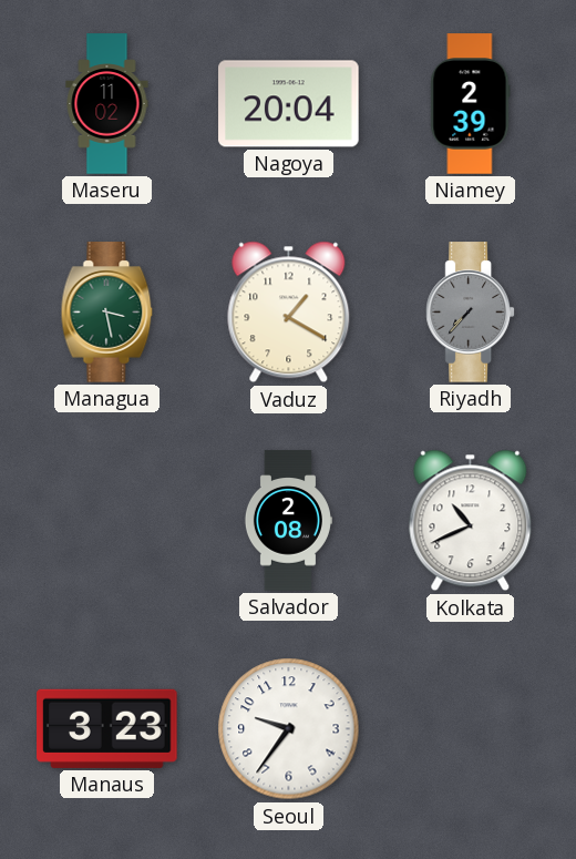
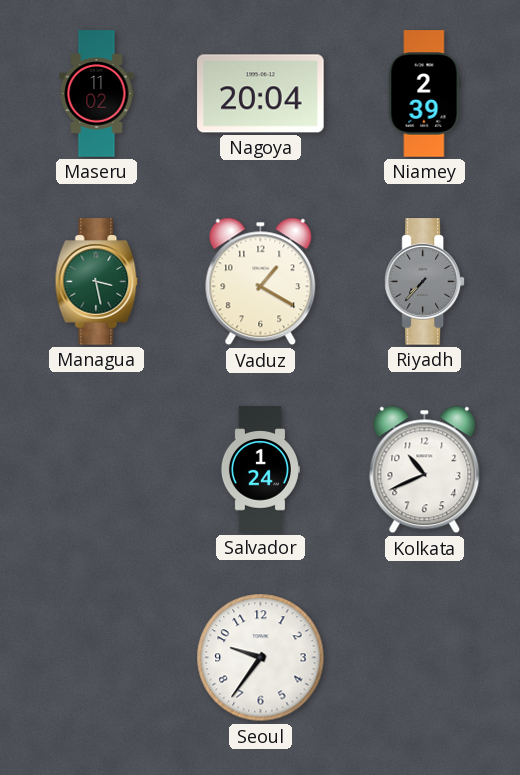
Salvador: 2:08 -> 1:24
Manaus: 3:23 -> none
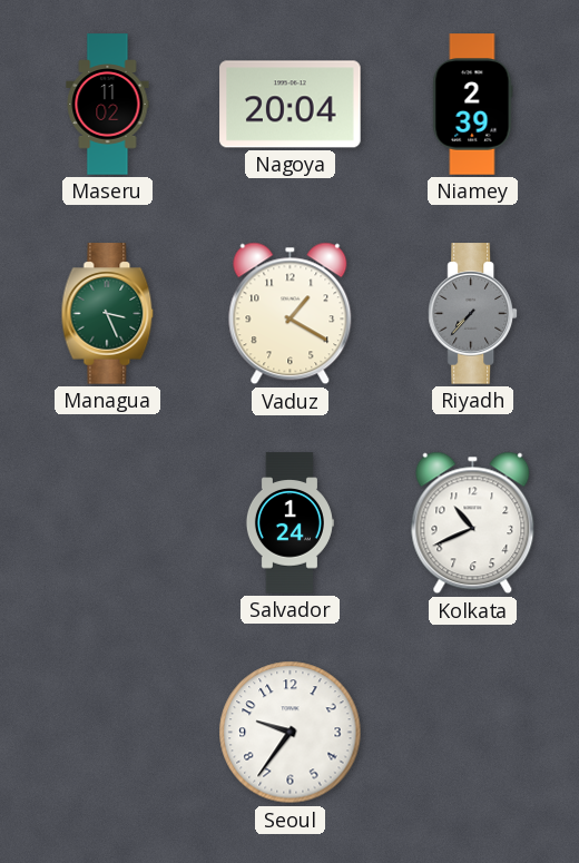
Managua: 3:28 -> 3:26
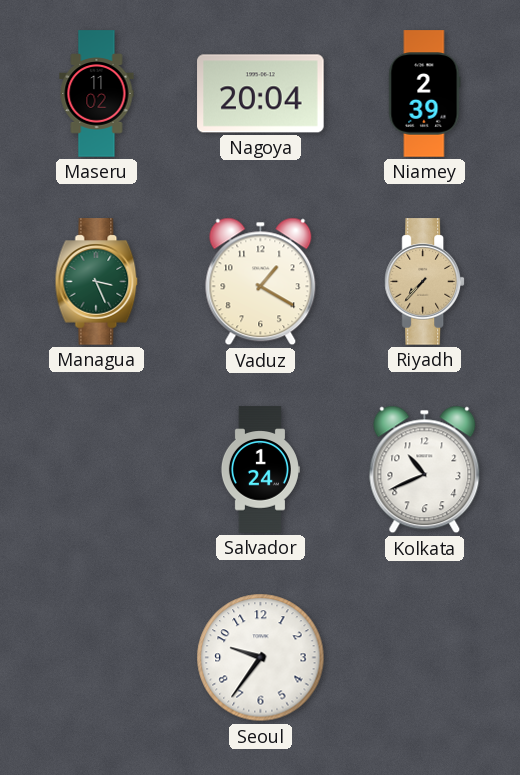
Riyadh dial: grey -> champagne
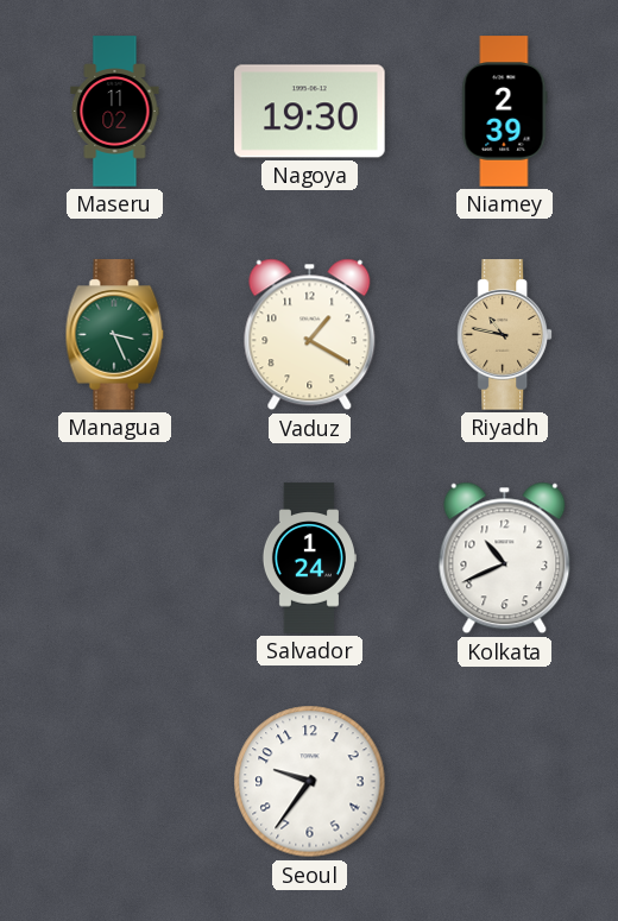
Nagoya: 20:04 -> 19:30
Riyadh: 7:37 -> 10:47
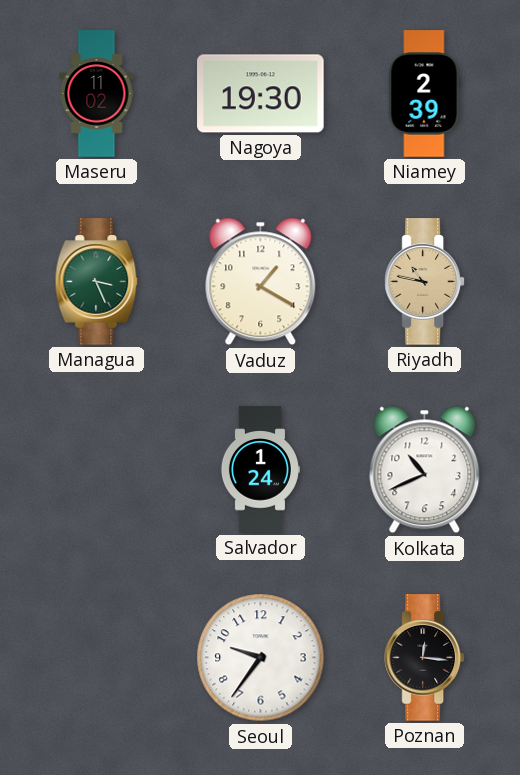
Poznan: none -> 12:16
